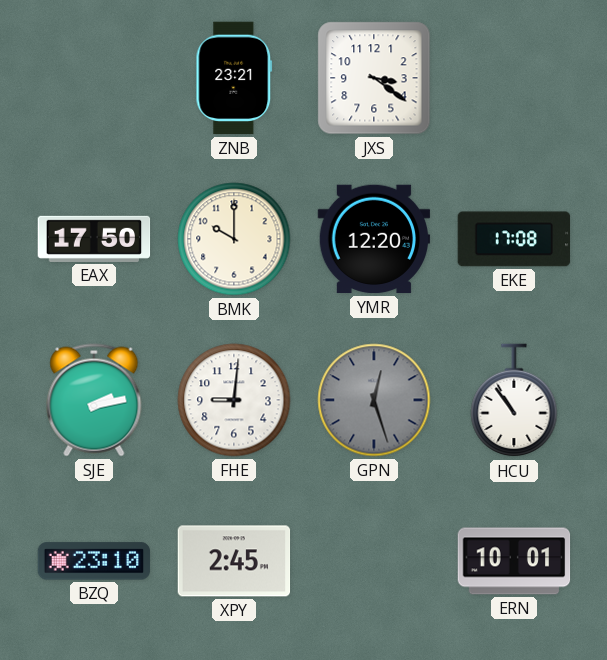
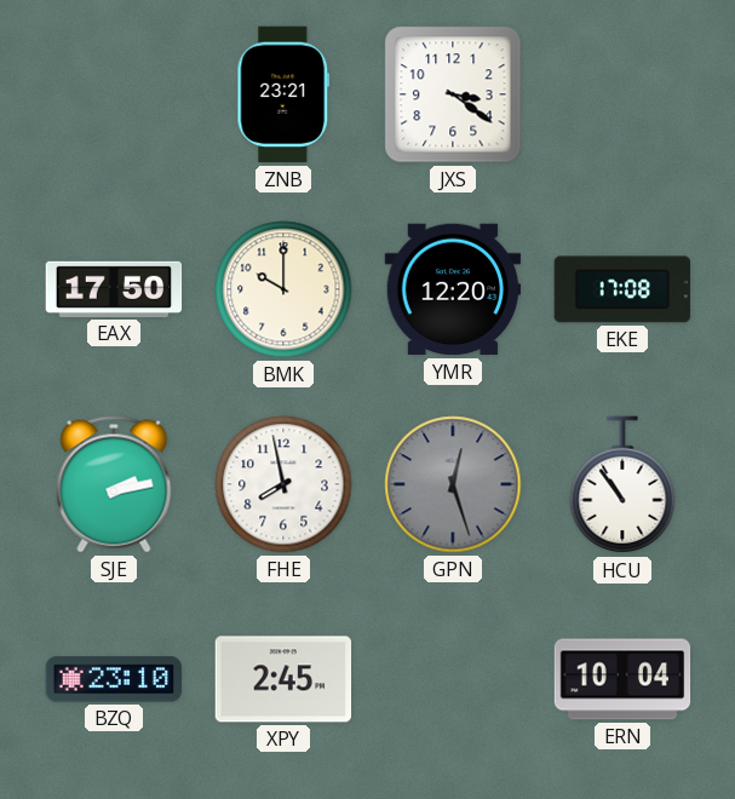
FHE: 9:01 -> 7:58
ERN: 10:01 -> 10:04
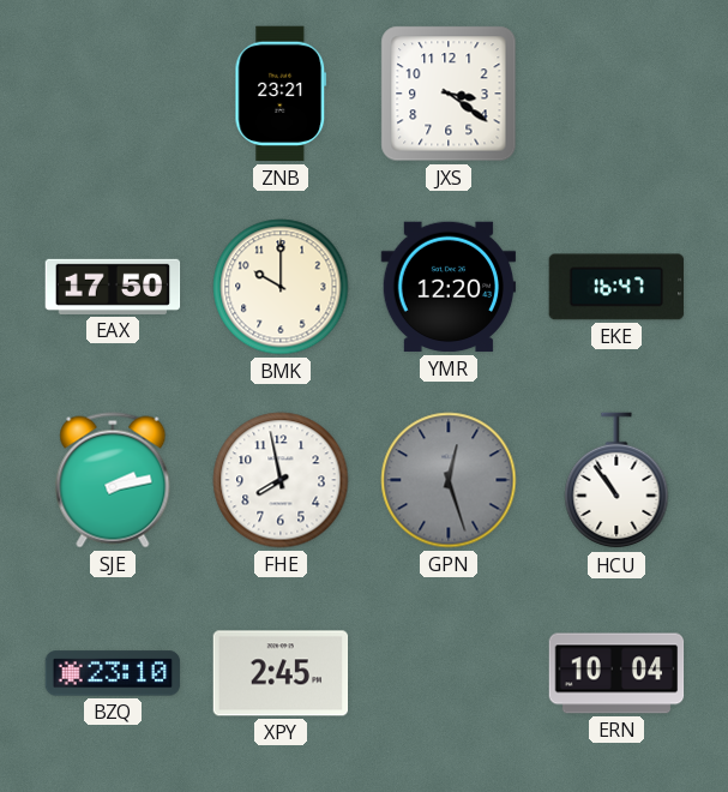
EKE: 17:08 -> 16:47
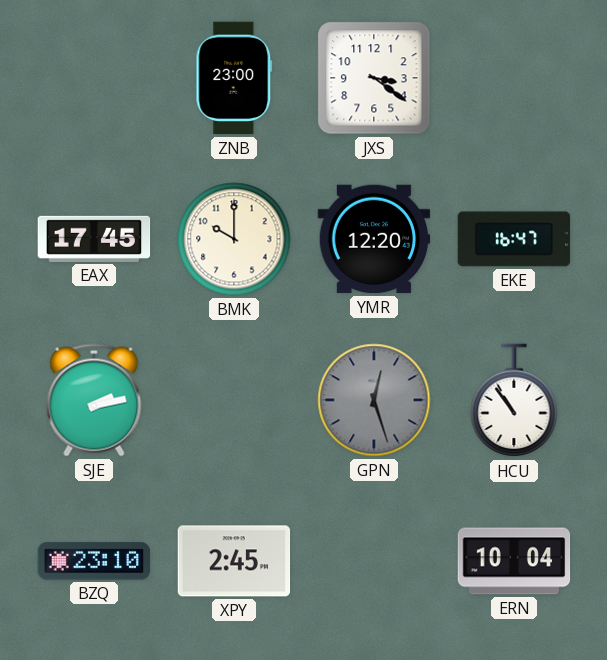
ZNB: 23:21 -> 23:00
EAX: 17:50 -> 17:45
FHE: 7:58 -> none
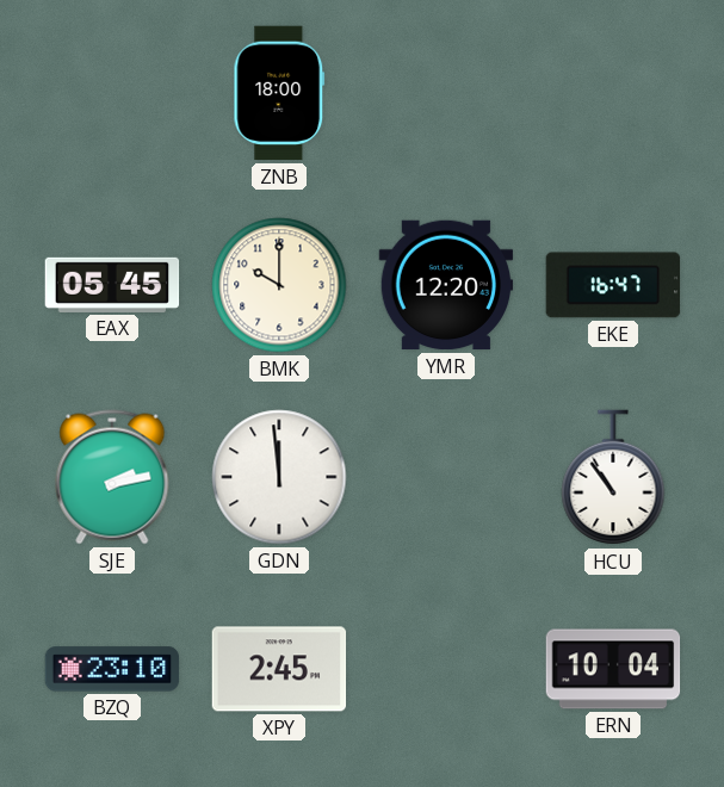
ZNB: 23:00 -> 18:00
JXS: 3:21 -> none
EAX: 17:45 -> 05:45
GDN: none -> 11:59
GPN: 12:27 -> none
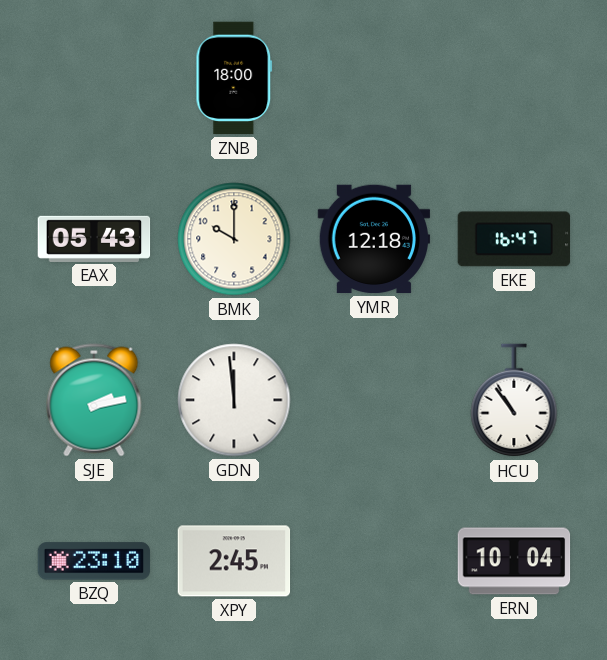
EAX: 05:45 -> 05:43
YMR: 12:20 -> 12:18
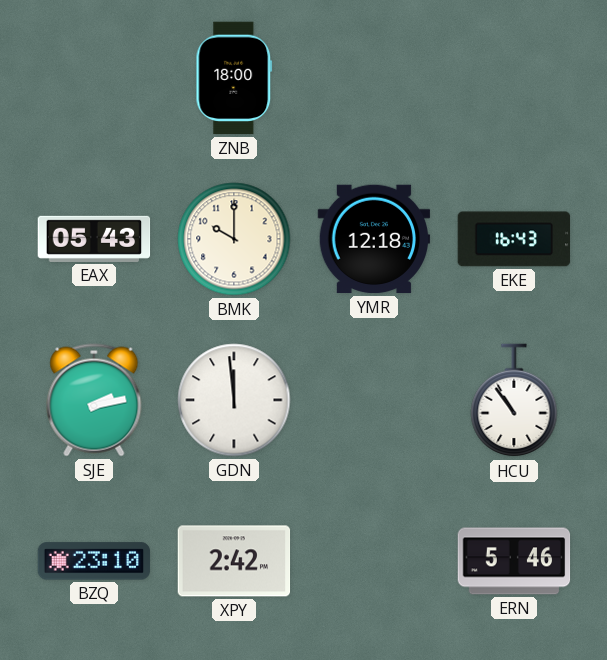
EKE: 16:47 -> 16:43
XPY: 2:45 -> 2:42
ERN: 10:04 -> 5:46
